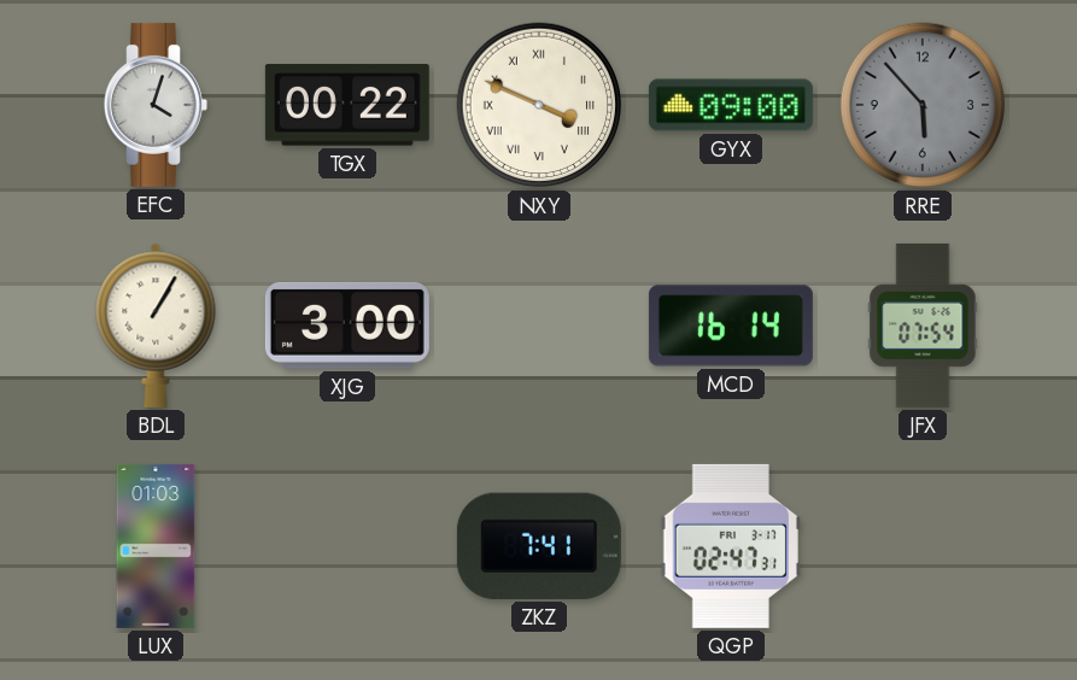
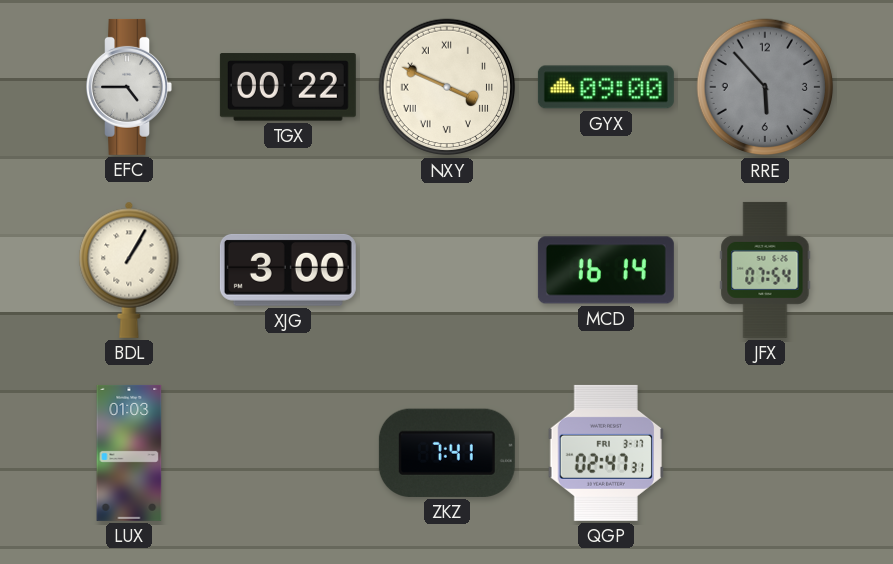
EFC: 4:03 -> 4:45
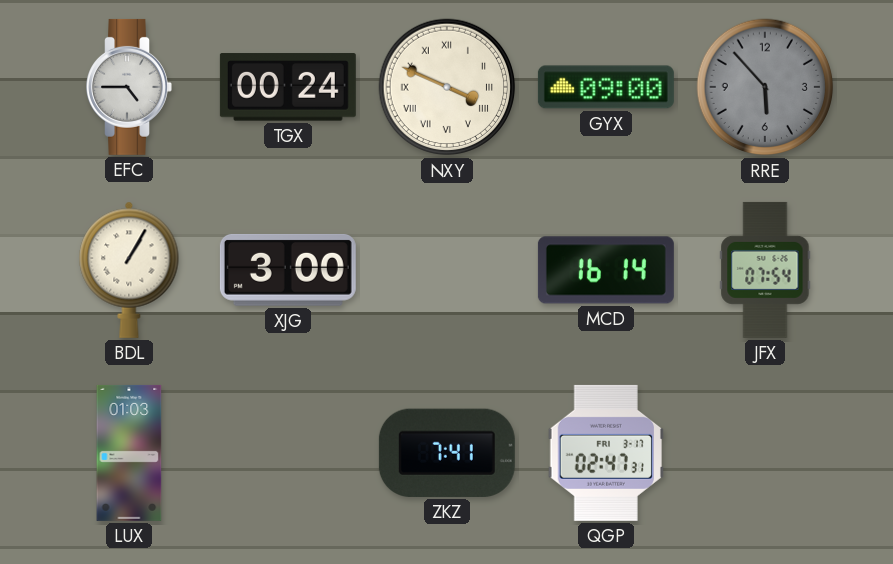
TGX: 00:22 -> 00:24
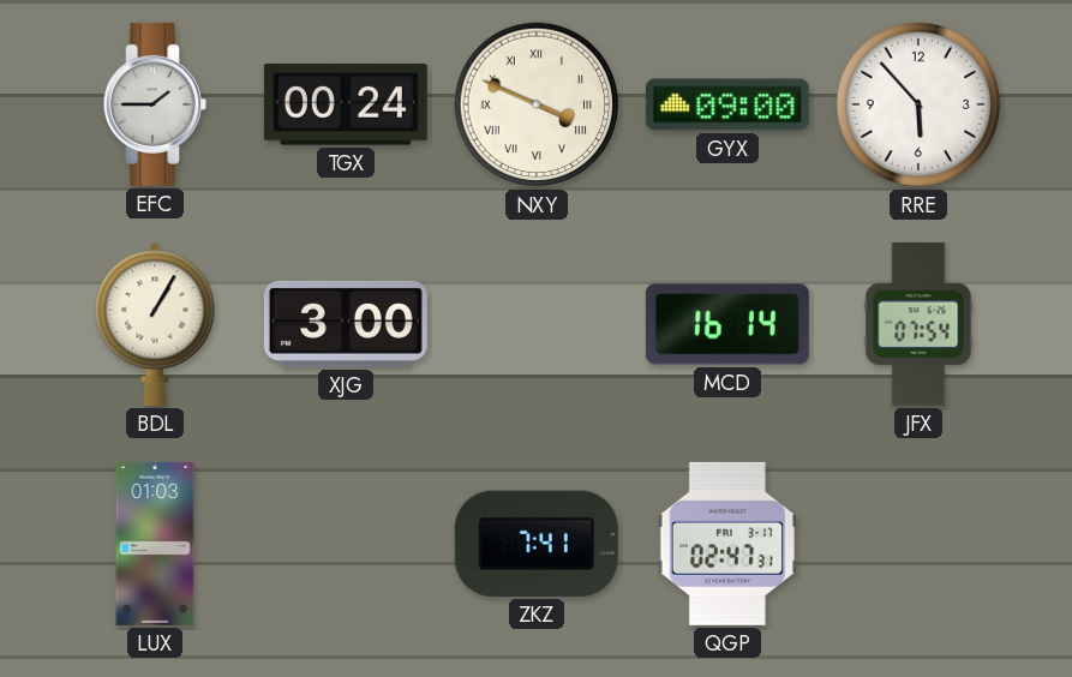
EFC: 4:45 -> 1:45
RRE dial: grey -> white
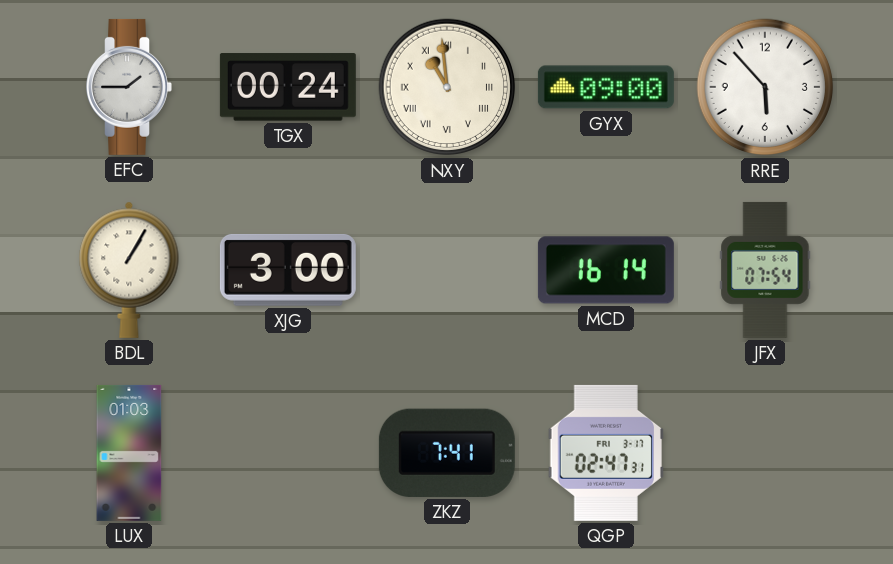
NXY: 3:49 -> 10:59
